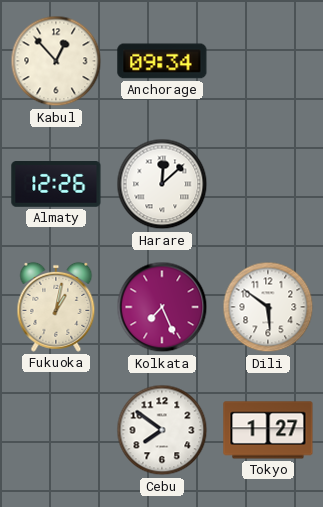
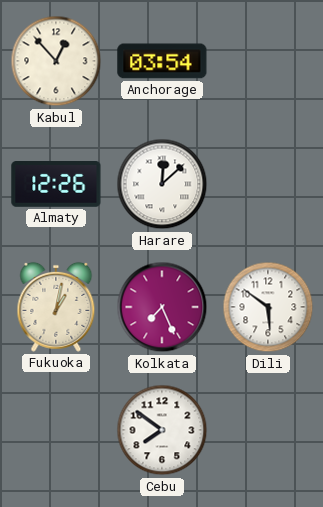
Anchorage: 09:34 -> 03:54
Tokyo: 1:27 -> none
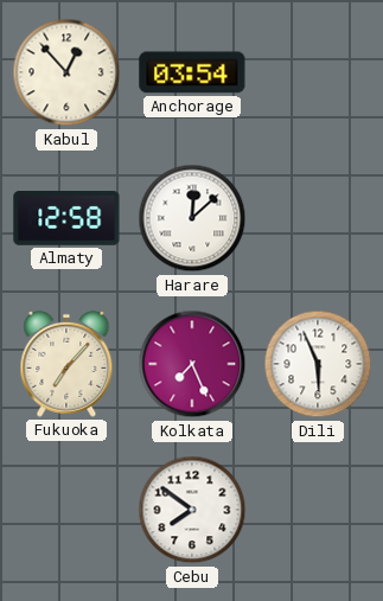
Almaty: 12:26 -> 12:58
Fukuoka: 1:02 -> 7:07
Dili: 5:51 -> 5:56
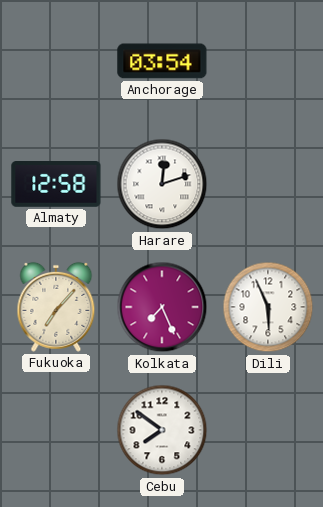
Kabul: 12:53 -> none
Harare: 12:08 -> 12:12
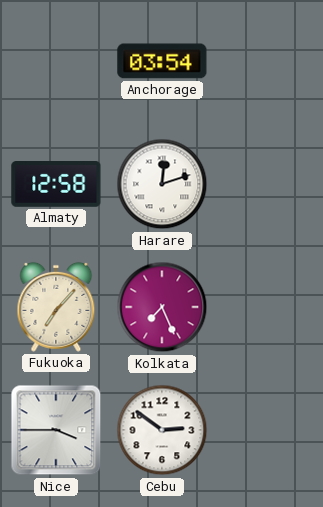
Dili: 5:56 -> none
Nice: none -> 3:45
Cebu: 7:51 -> 2:51
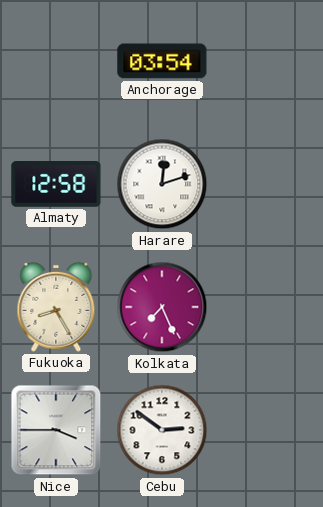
Fukuoka: 7:07 -> 8:25
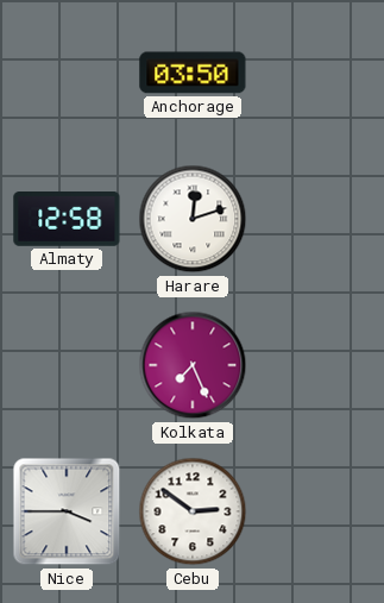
Anchorage: 03:54 -> 03:50
Fukuoka: 8:25 -> none
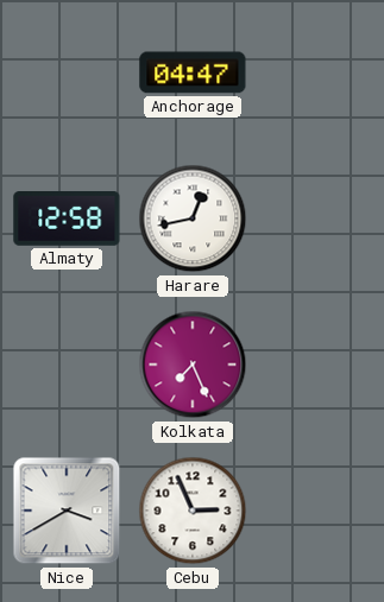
Anchorage: 03:50 -> 04:47
Harare: 12:12 -> 12:43
Nice: 3:45 -> 3:40
Cebu: 2:51 -> 2:56
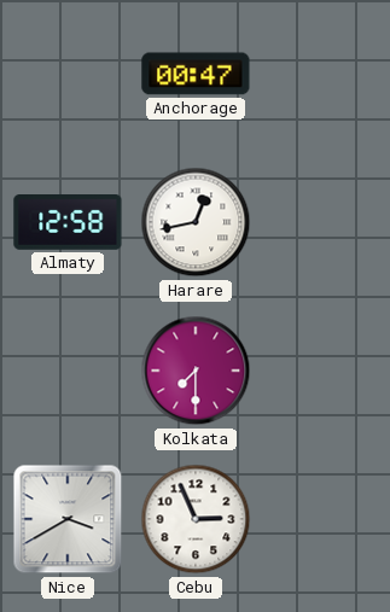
Anchorage: 04:47 -> 00:47
Kolkata: 7:26 -> 7:30
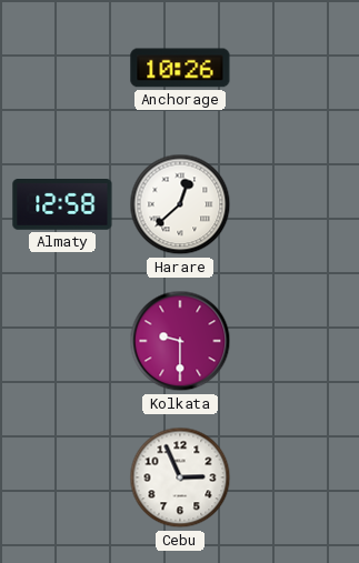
Anchorage: 00:47 -> 10:26
Harare: 12:43 -> 12:38
Kolkata: 7:30 -> 9:30
Nice: 3:40 -> none
